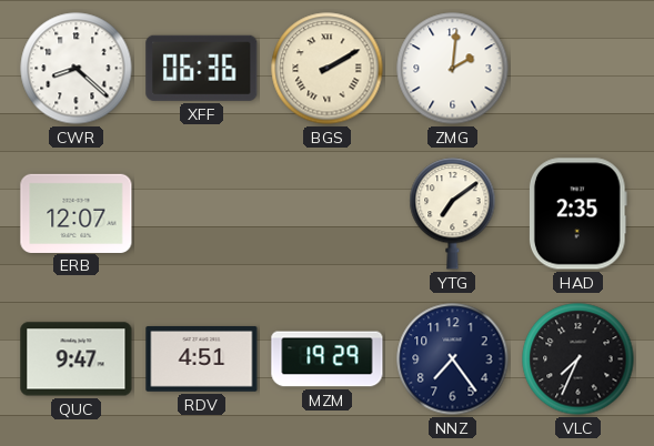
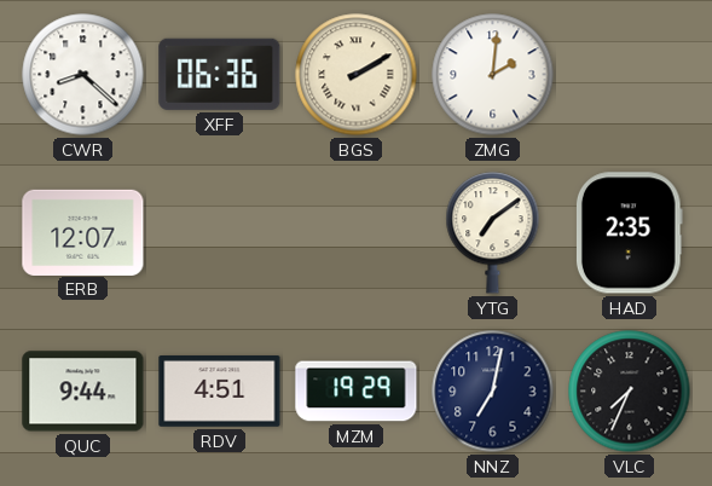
QUC: 9:47 -> 9:44
NNZ: 7:24 -> 7:02
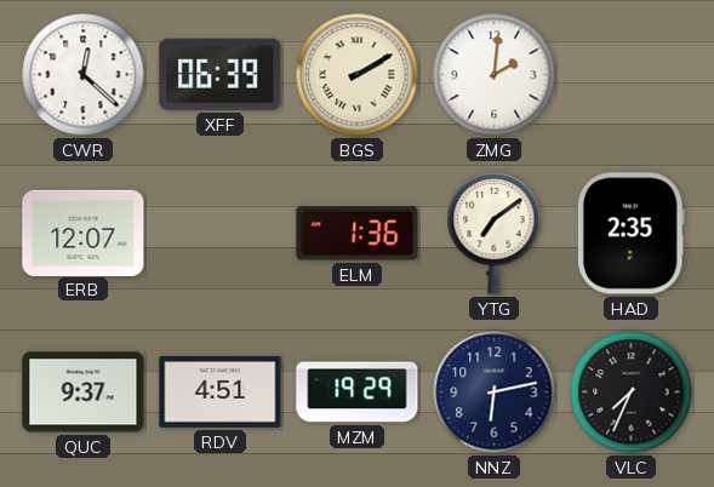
CWR: 8:22 -> 12:22
XFF: 06:36 -> 06:39
ELM: none -> 1:36
QUC: 9:44 -> 9:37
NNZ: 7:02 -> 6:13
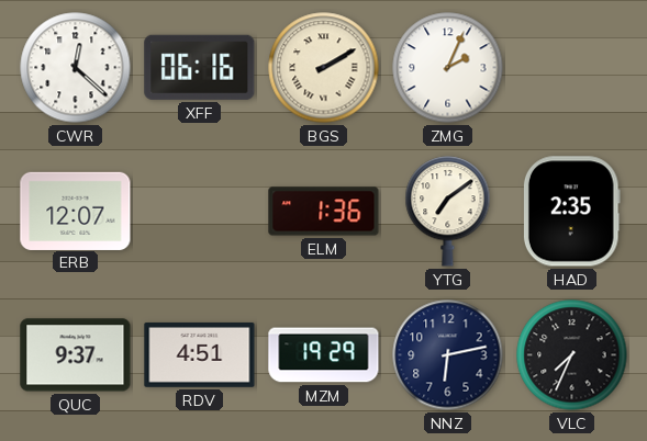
XFF: 06:39 -> 06:16
ZMG: 2:01 -> 2:04
